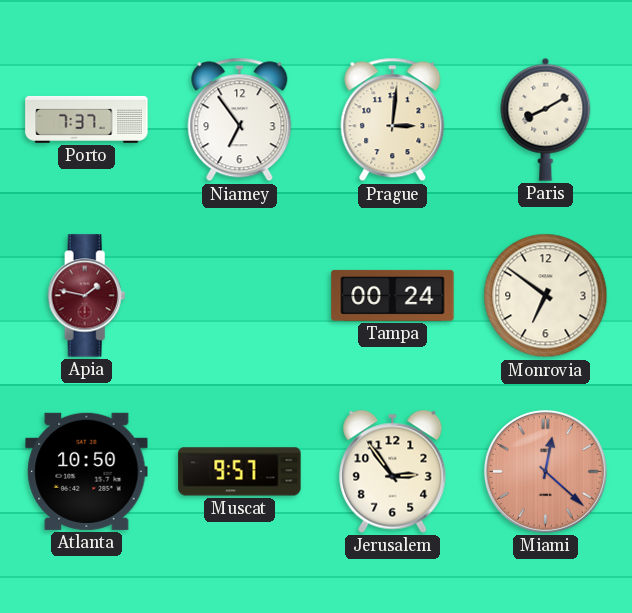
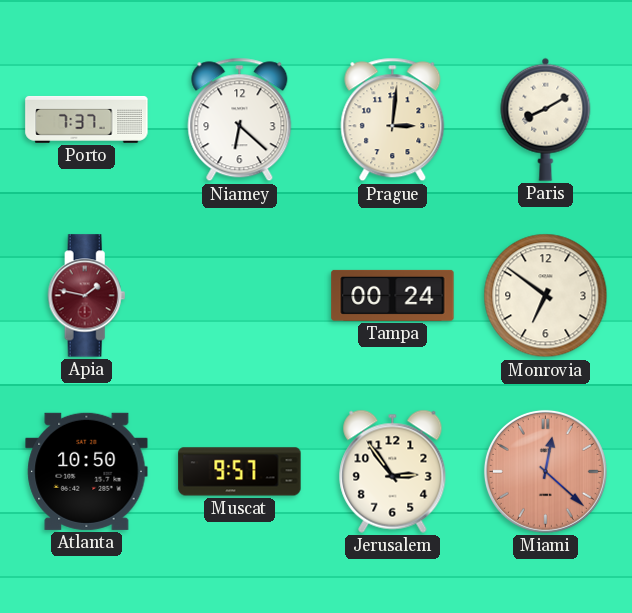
Niamey: 6:54 -> 6:22
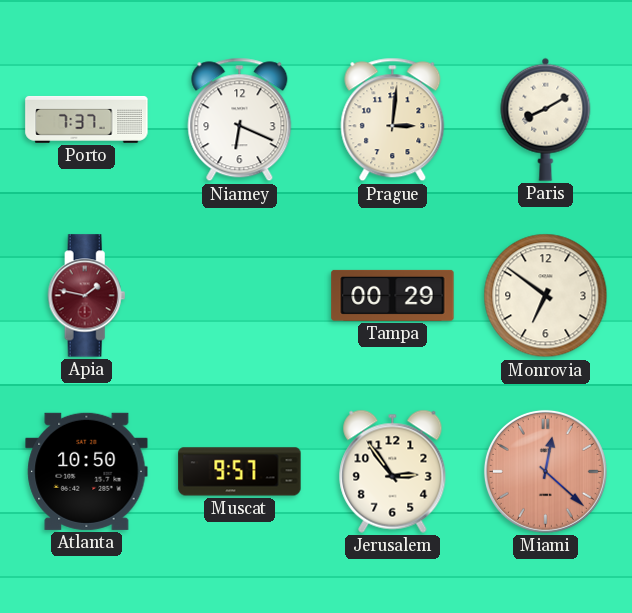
Niamey: 6:22 -> 6:19
Tampa: 00:24 -> 00:29
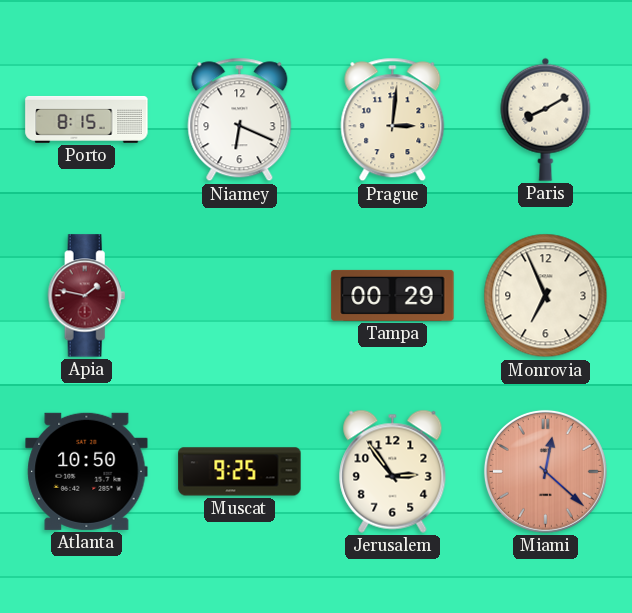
Porto: 7:37 -> 8:15
Monrovia: 6:51 -> 6:56
Muscat: 9:57 -> 9:25
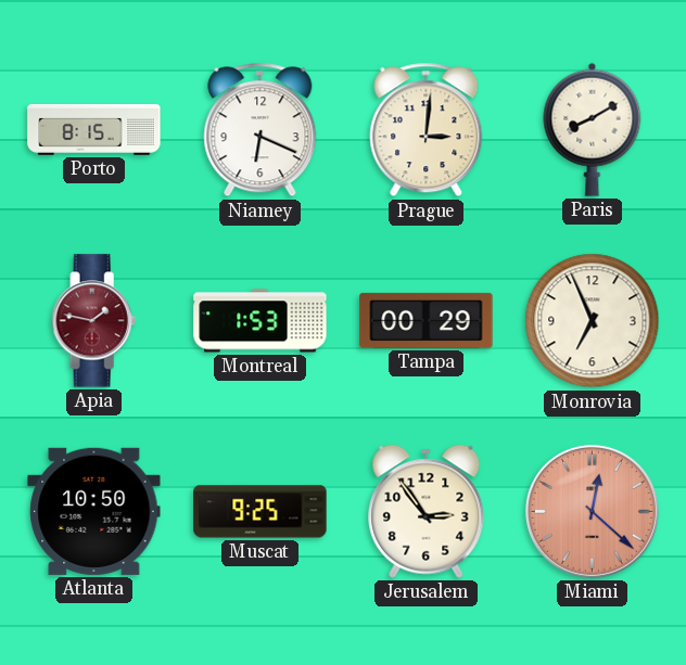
Montreal: none -> 1:53
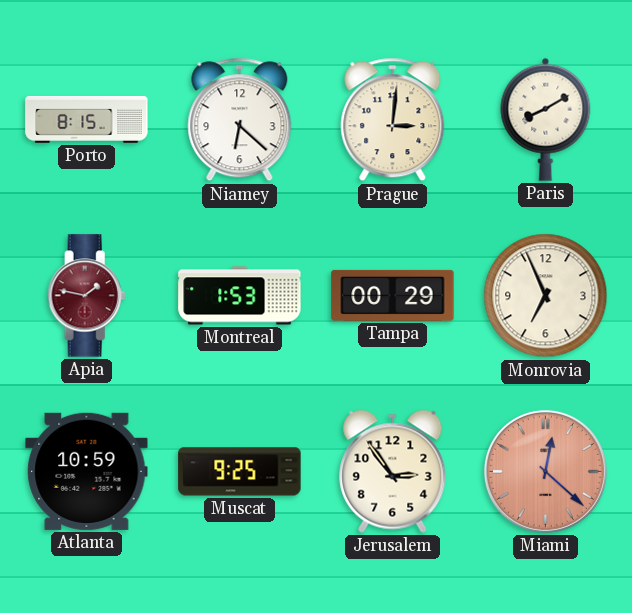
Niamey: 6:19 -> 6:22
Atlanta: 10:50 -> 10:59
